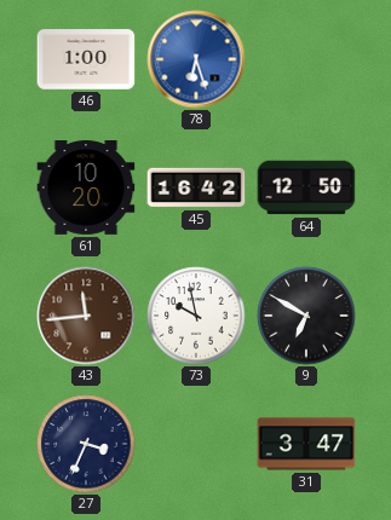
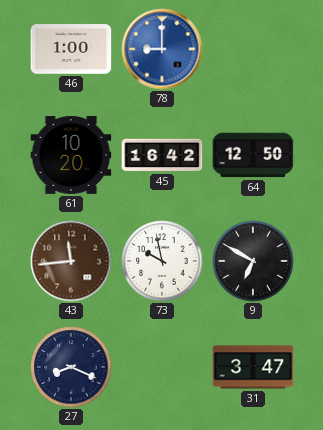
78: 6:27 -> 9:00
27: 3:34 -> 8:19
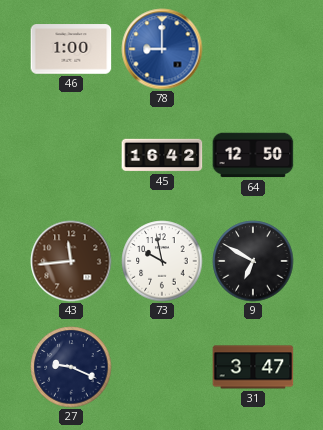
61: 10:20 -> none
27: 8:19 -> 9:19
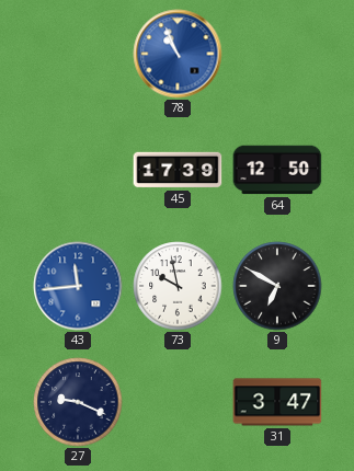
46: 1:00 -> none
78: 9:00 -> 10:56
45: 16:42 -> 17:39
43 dial: brown -> blue
